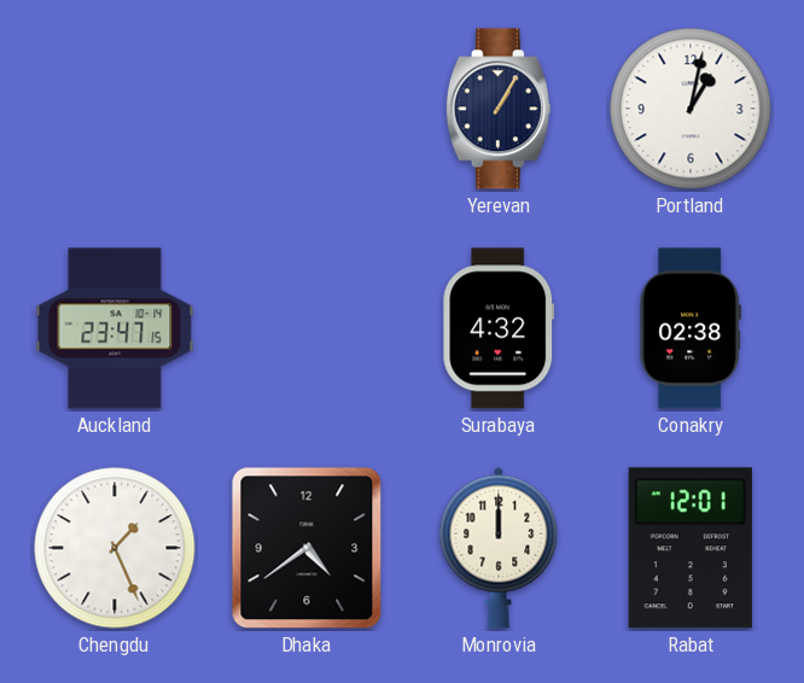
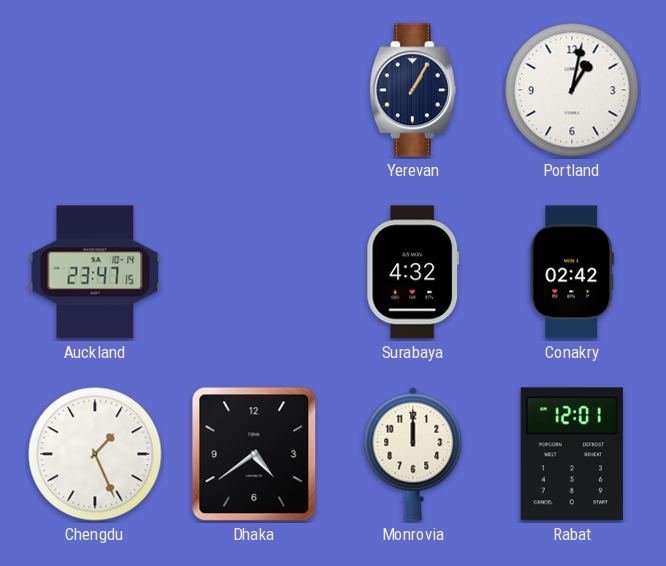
Conakry: 02:38 -> 02:42
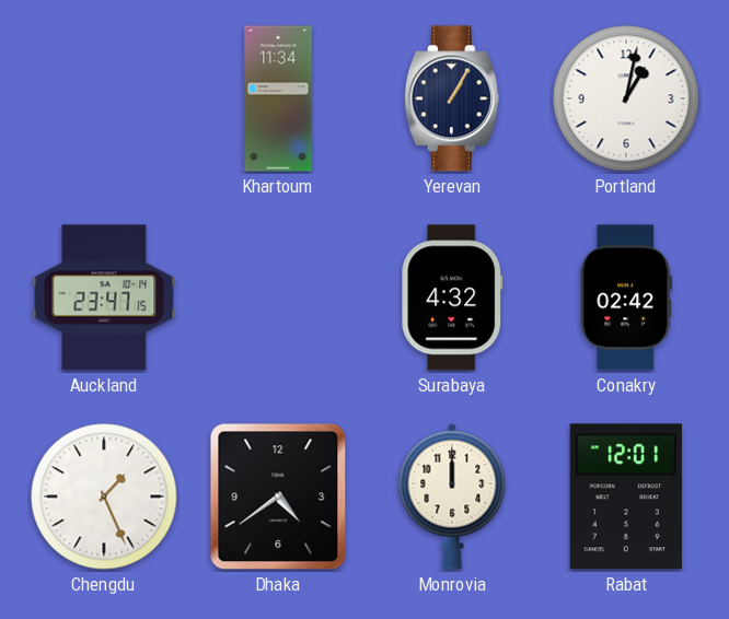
Khartoum: none -> 11:34
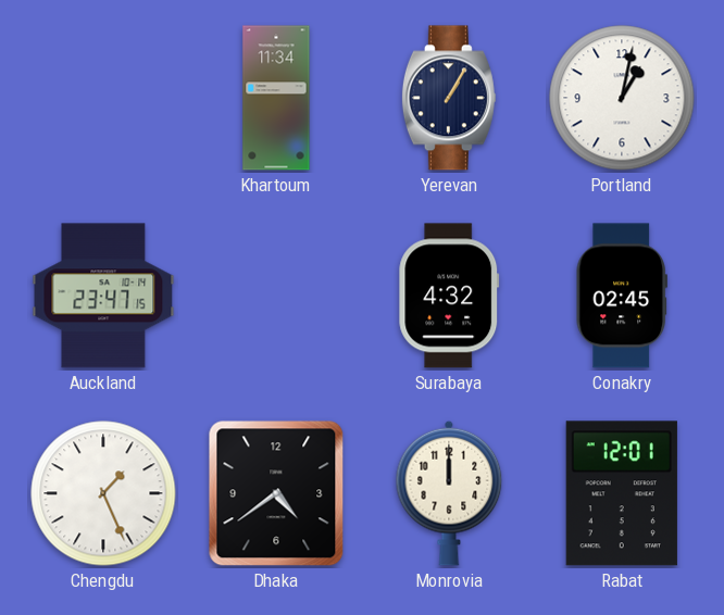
Conakry: 02:42 -> 02:45
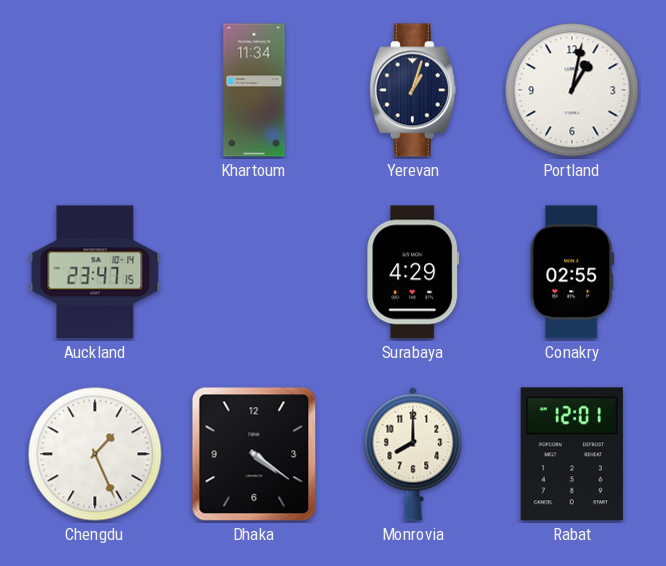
Yerevan: 1:05 -> 1:03
Surabaya: 4:32 -> 4:29
Conakry: 02:45 -> 02:55
Dhaka: 4:39 -> 4:21
Monrovia: 12:00 -> 8:00
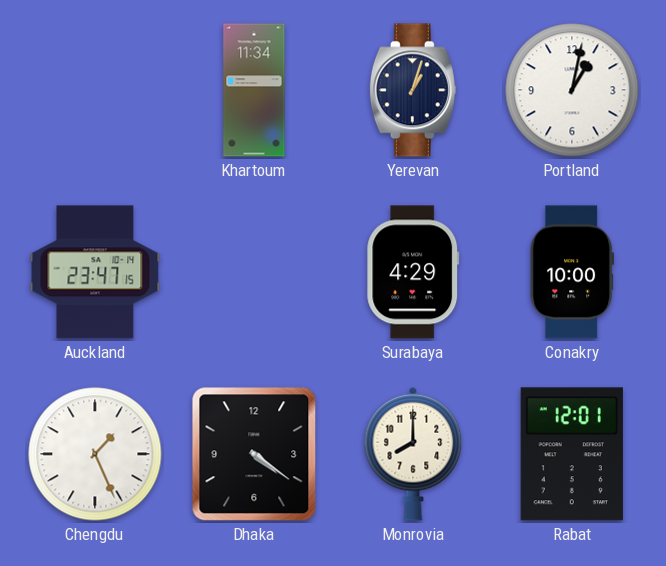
Conakry: 02:55 -> 10:00
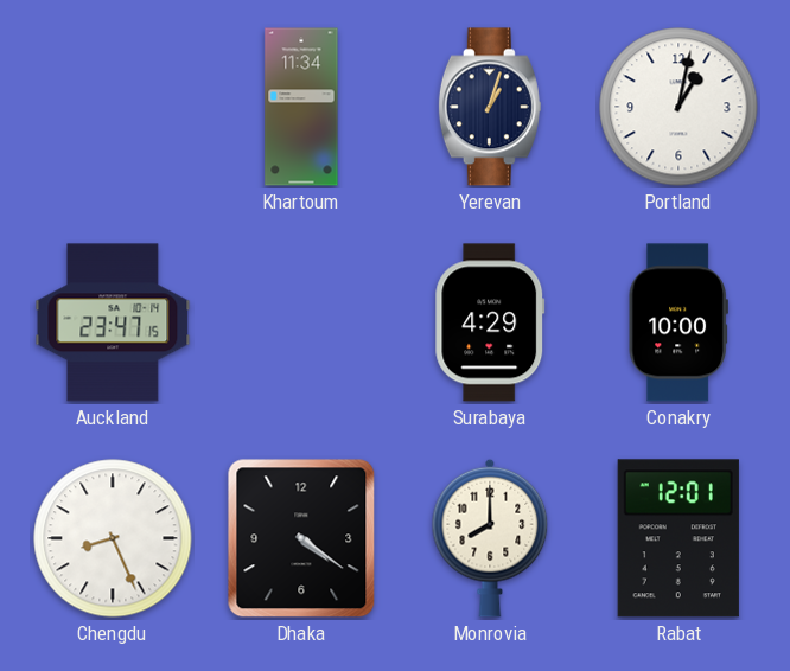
Chengdu: 1:26 -> 8:26
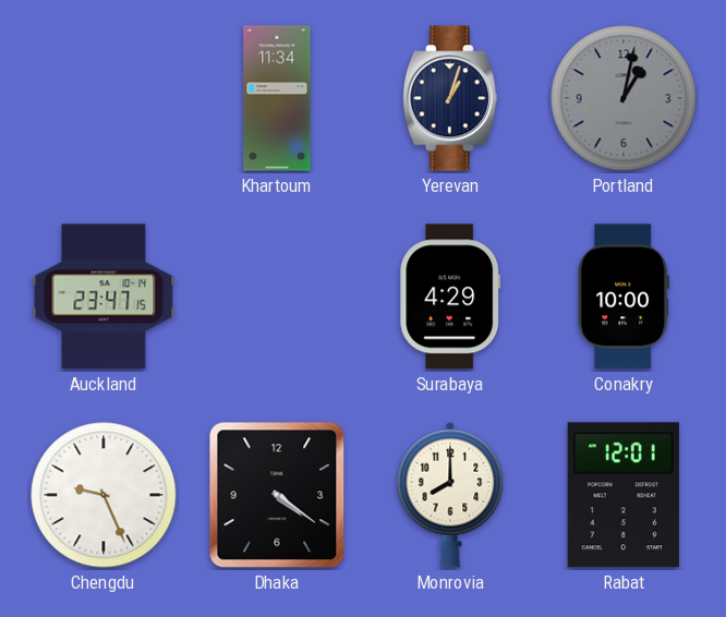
Portland dial: white -> grey
Chengdu: 8:26 -> 9:26
